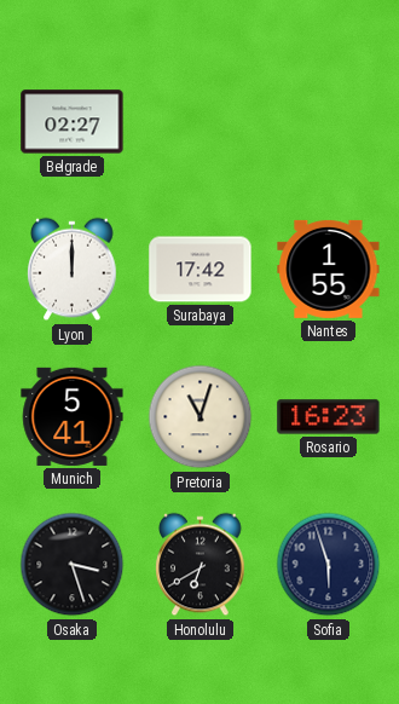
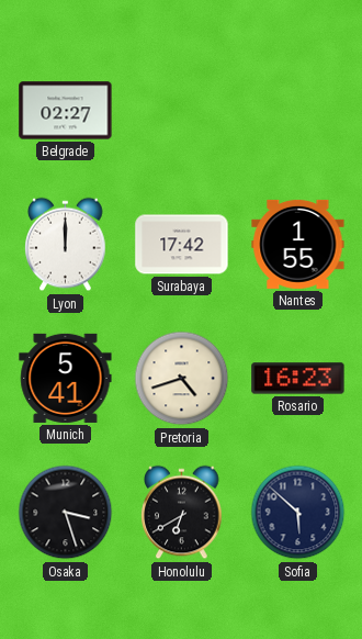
Pretoria: 11:03 -> 4:42
Sofia: 5:57 -> 5:52
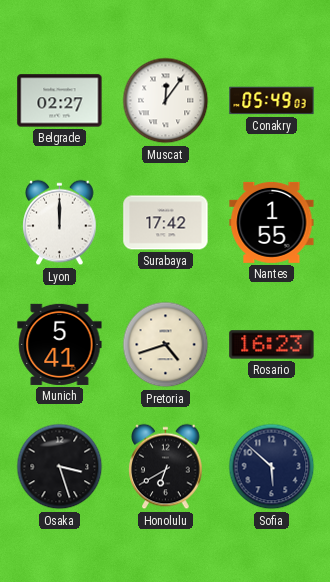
Muscat: none -> 12:06
Conakry: none -> 05:49
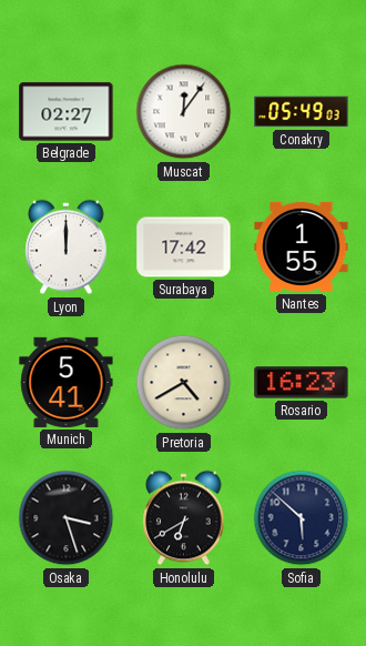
Pretoria: 4:42 -> 4:40
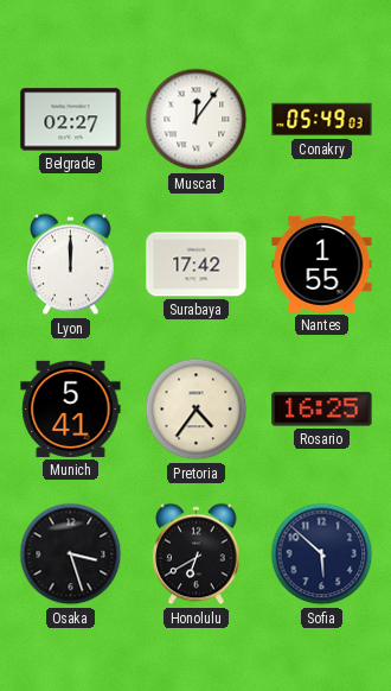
Pretoria: 4:40 -> 4:36
Rosario: 16:23 -> 16:25
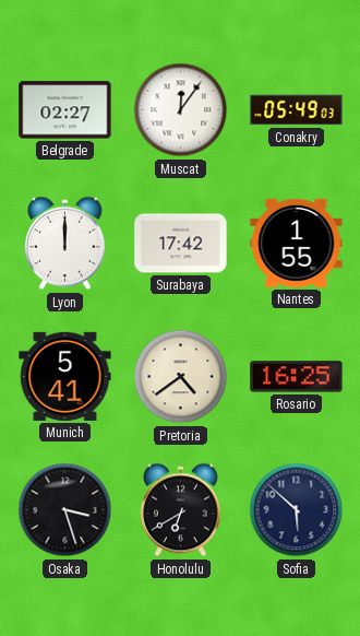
Pretoria: 4:36 -> 4:39
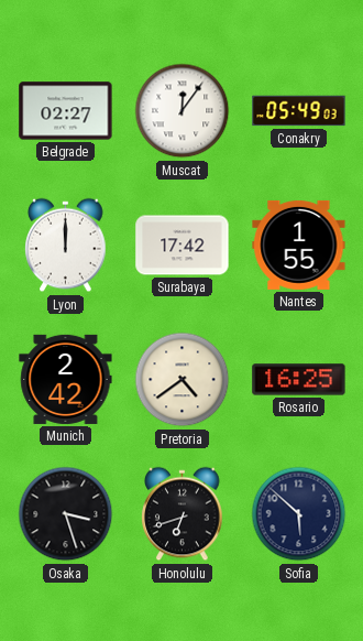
Munich: 5:41 -> 2:42
Honolulu: 6:40 -> 6:42
